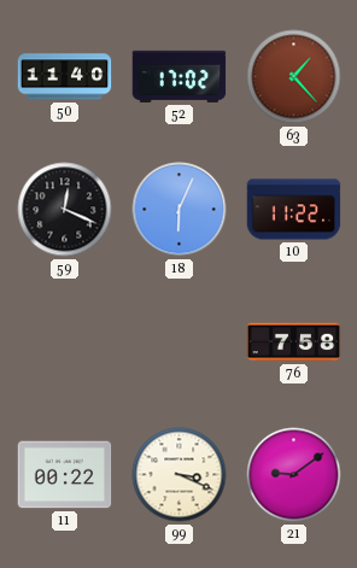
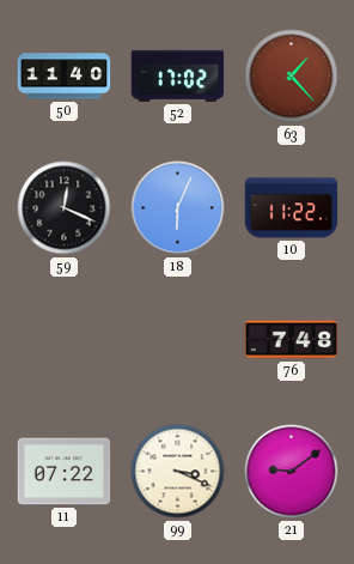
76: 7:58 -> 7:48
11: 00:22 -> 07:22
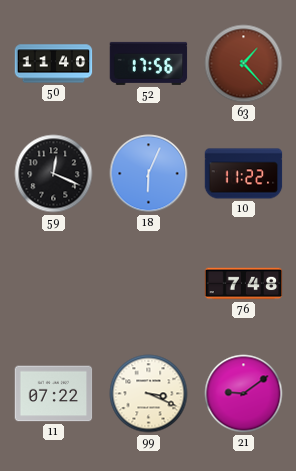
52: 17:02 -> 17:56
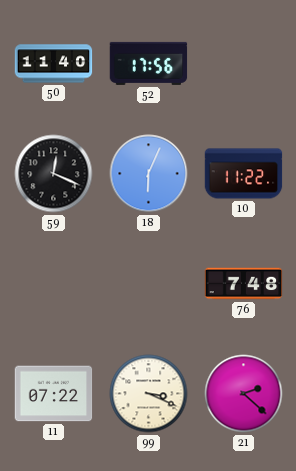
63: 1:23 -> none
21: 9:09 -> 2:22
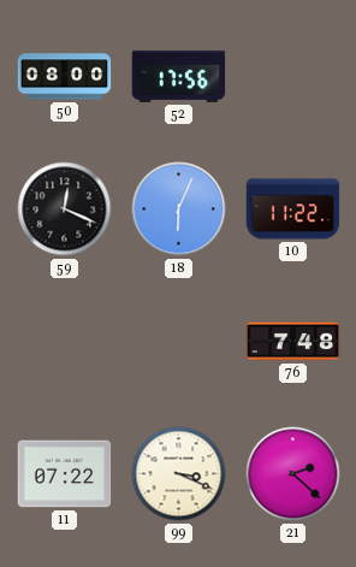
50: 11:40 -> 08:00
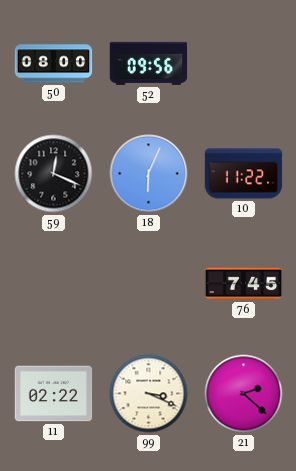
52: 17:56 -> 09:56
76: 7:48 -> 7:45
11: 07:22 -> 02:22
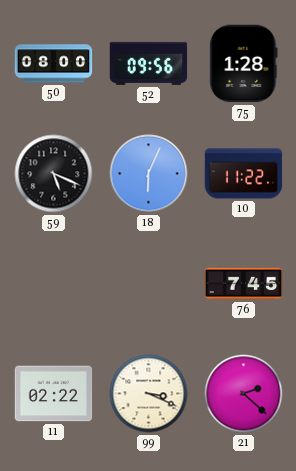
75: none -> 1:28
59: 12:19 -> 5:19
